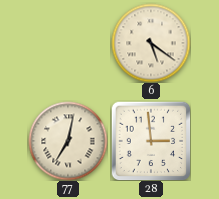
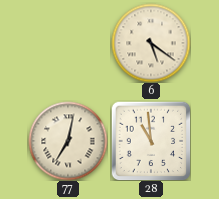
28: 2:59 -> 10:59
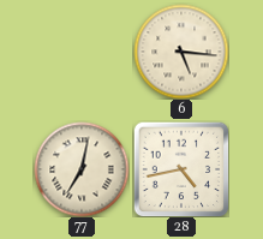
6: 5:21 -> 5:16
28: 10:59 -> 4:43
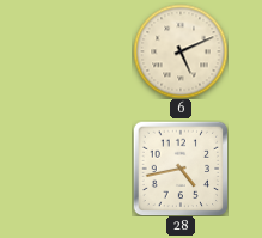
6: 5:16 -> 5:11
77: 7:02 -> none
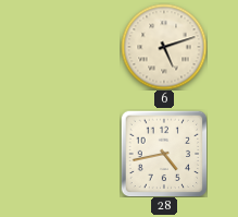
6: 5:11 -> 5:12
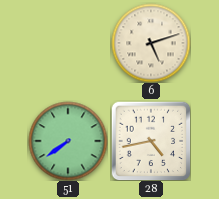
51: none -> 7:39
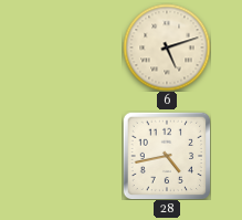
51: 7:39 -> none
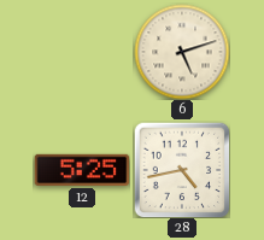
12: none -> 5:25
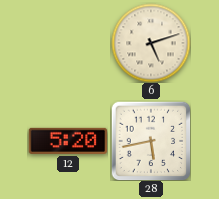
12: 5:25 -> 5:20
28: 4:43 -> 5:43
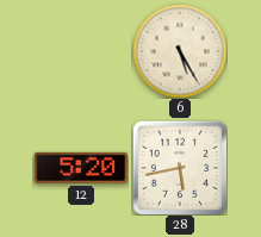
6: 5:12 -> 5:25
